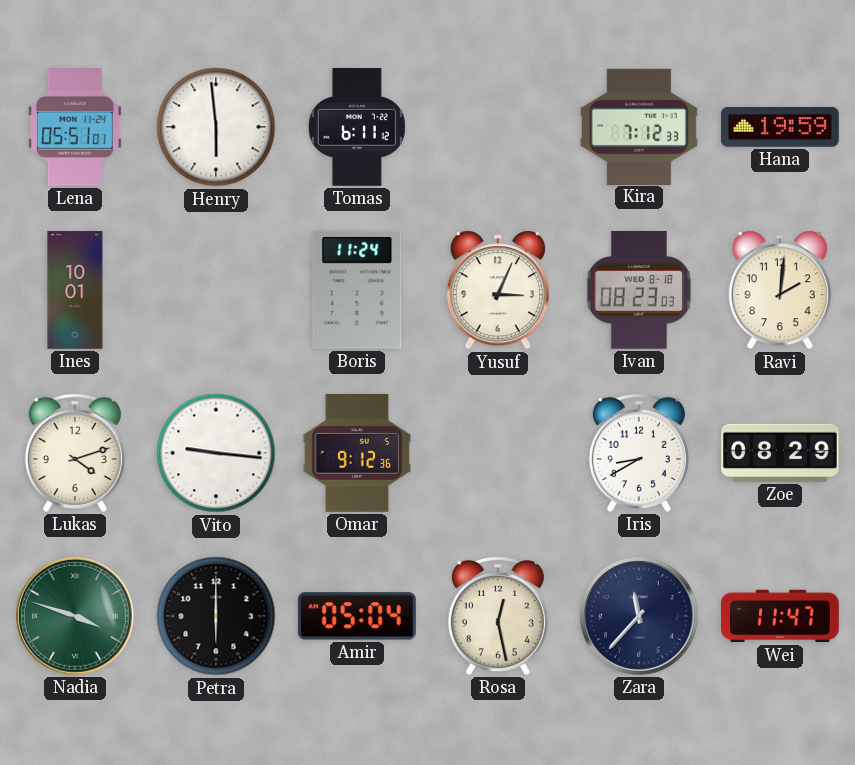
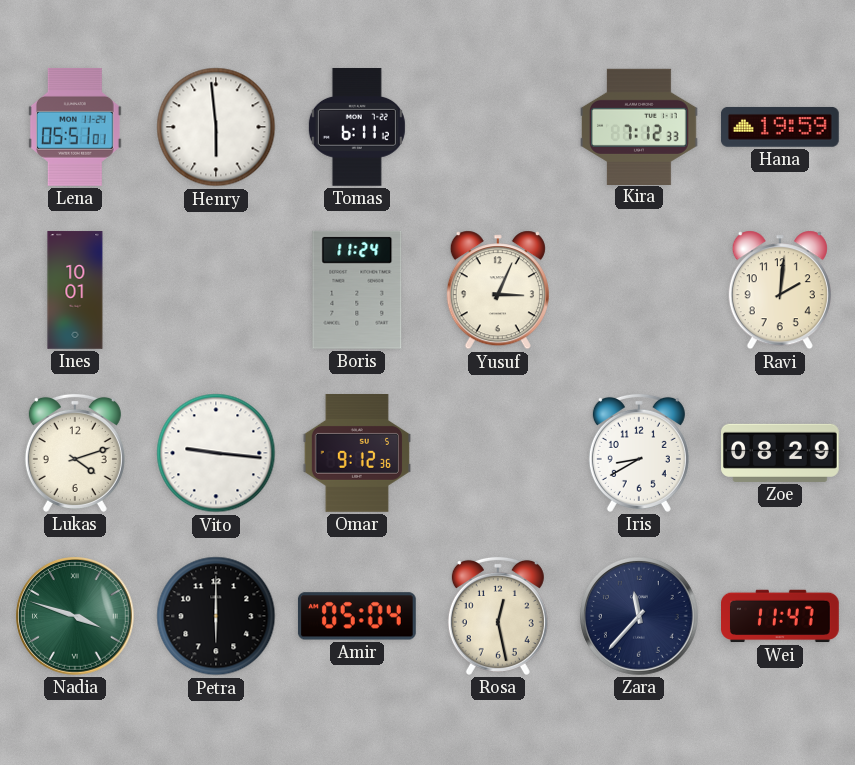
Ivan: 08:23 -> none
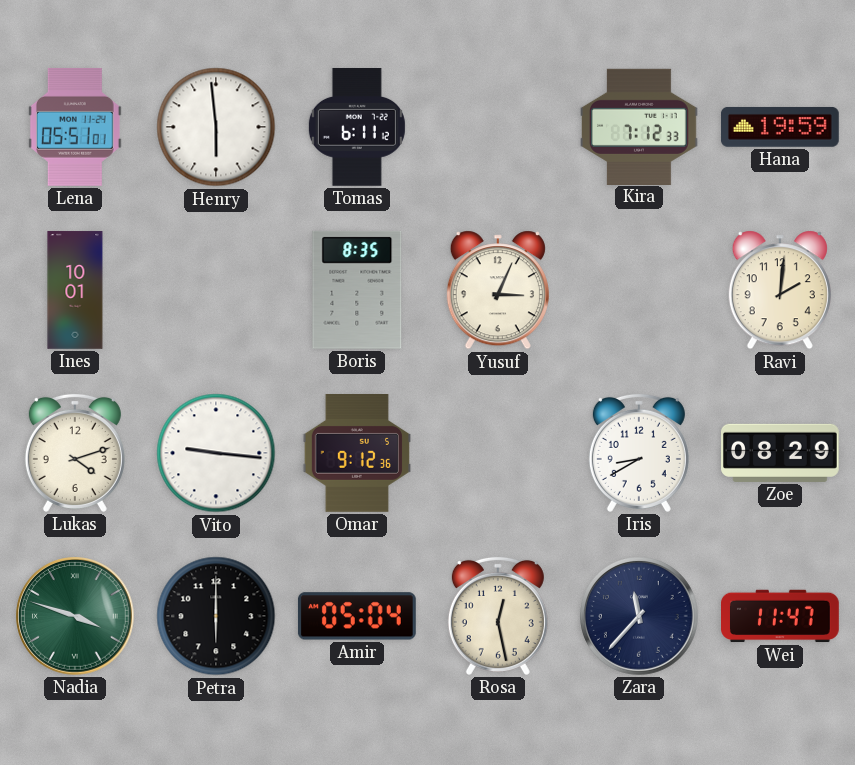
Boris: 11:24 -> 8:35
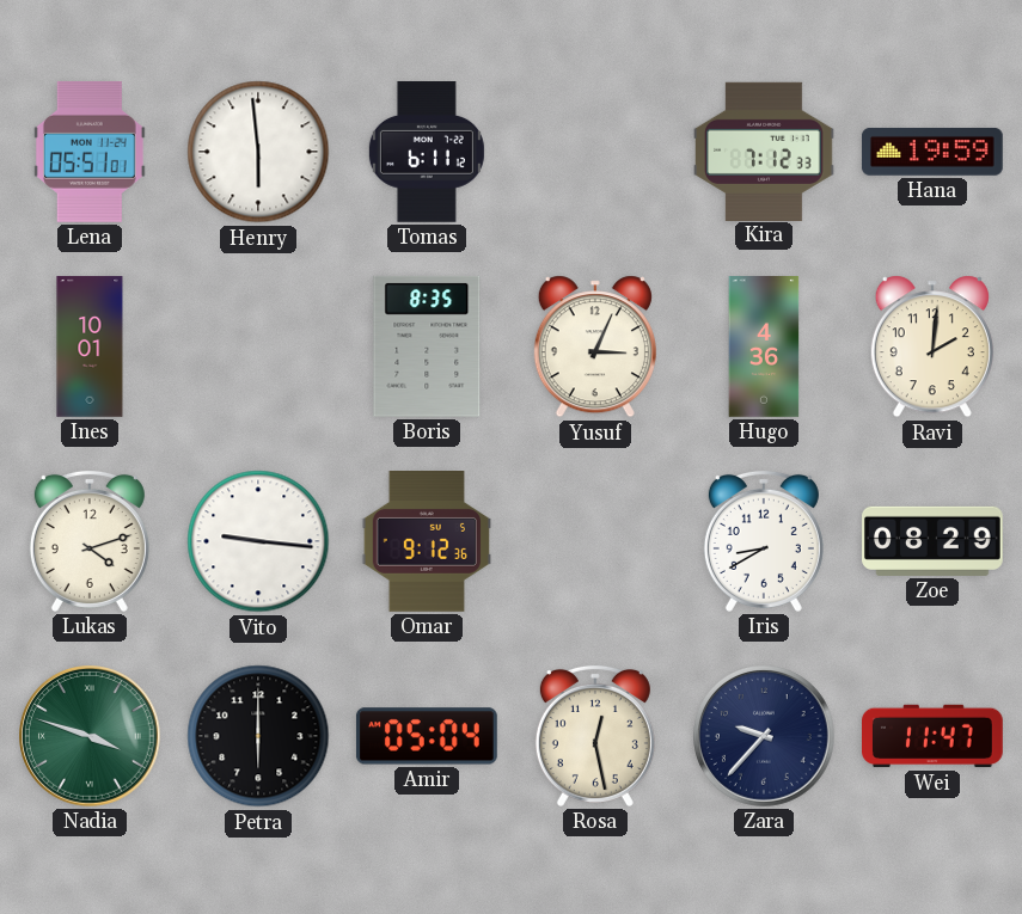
Hugo: none -> 4:36
Zara: 11:37 -> 9:37
